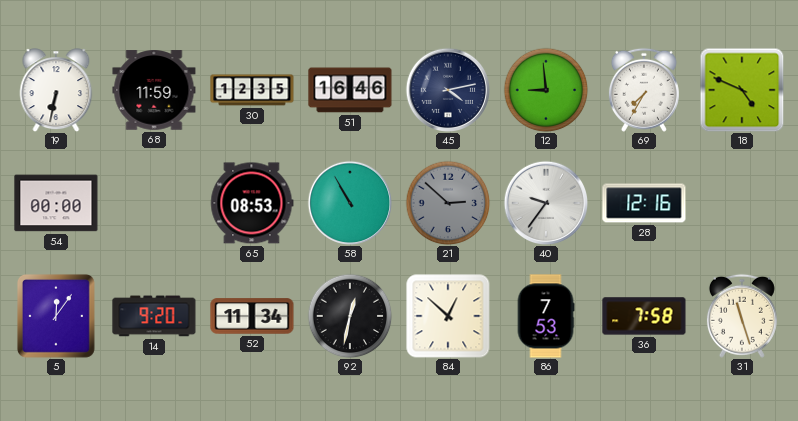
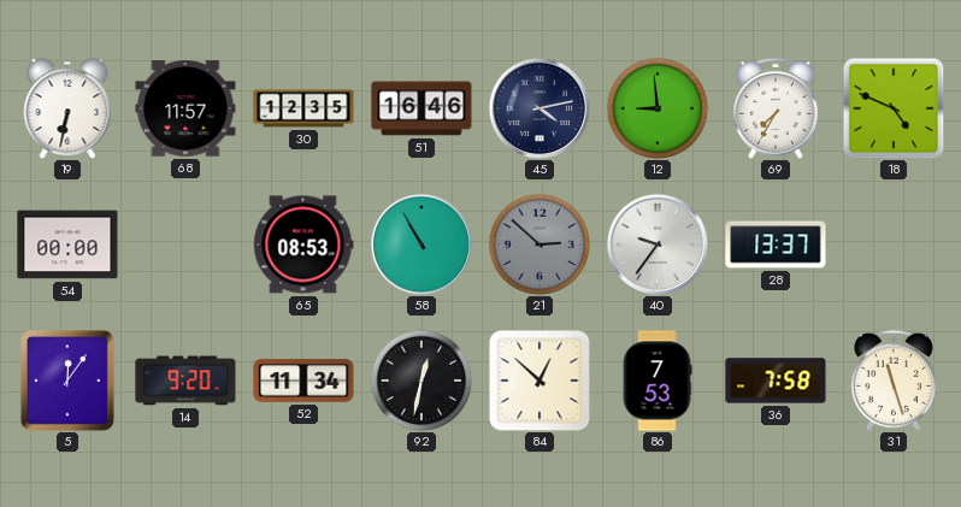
68: 11:59 -> 11:57
28: 12:16 -> 13:37
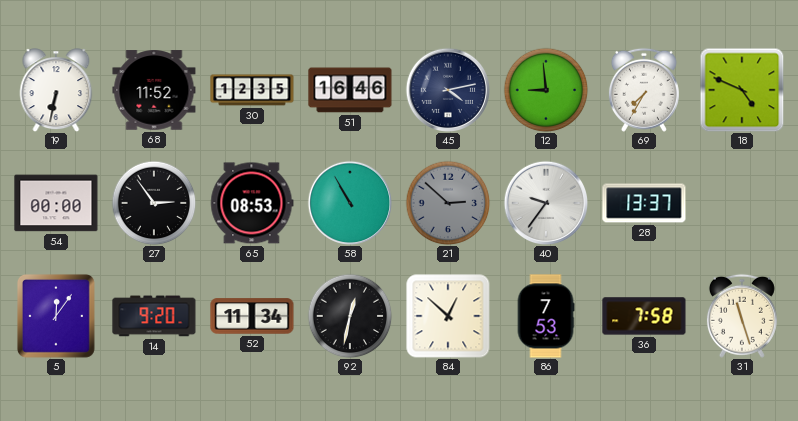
68: 11:57 -> 11:52
27: none -> 2:54
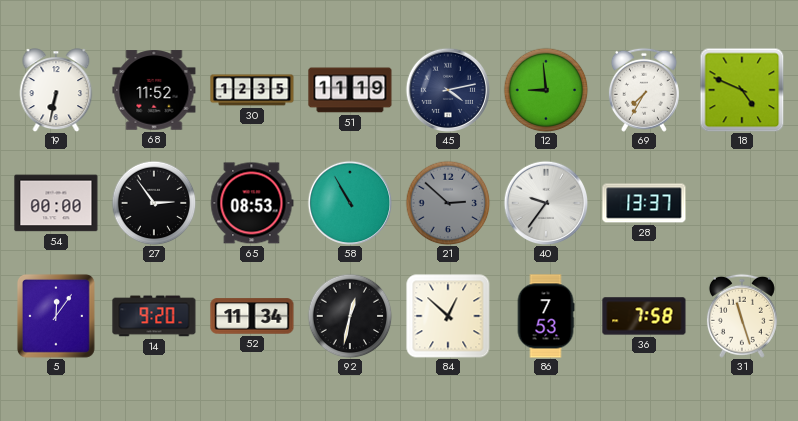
51: 16:46 -> 11:19
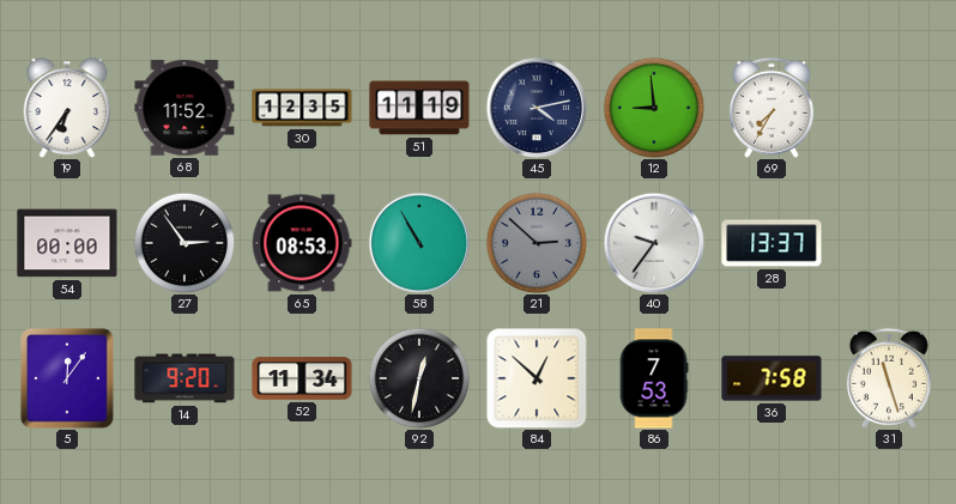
19: 6:32 -> 6:36
18: 4:49 -> none
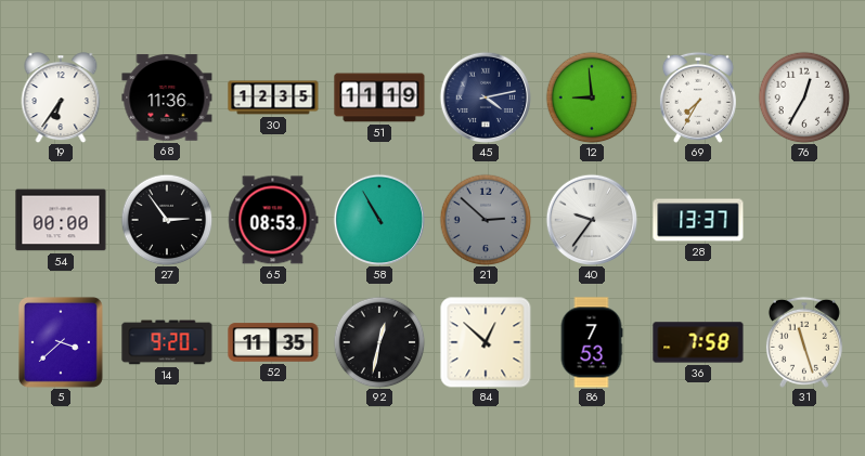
68: 11:52 -> 11:36
76: none -> 12:35
5: 12:06 -> 3:38
52: 11:34 -> 11:35
